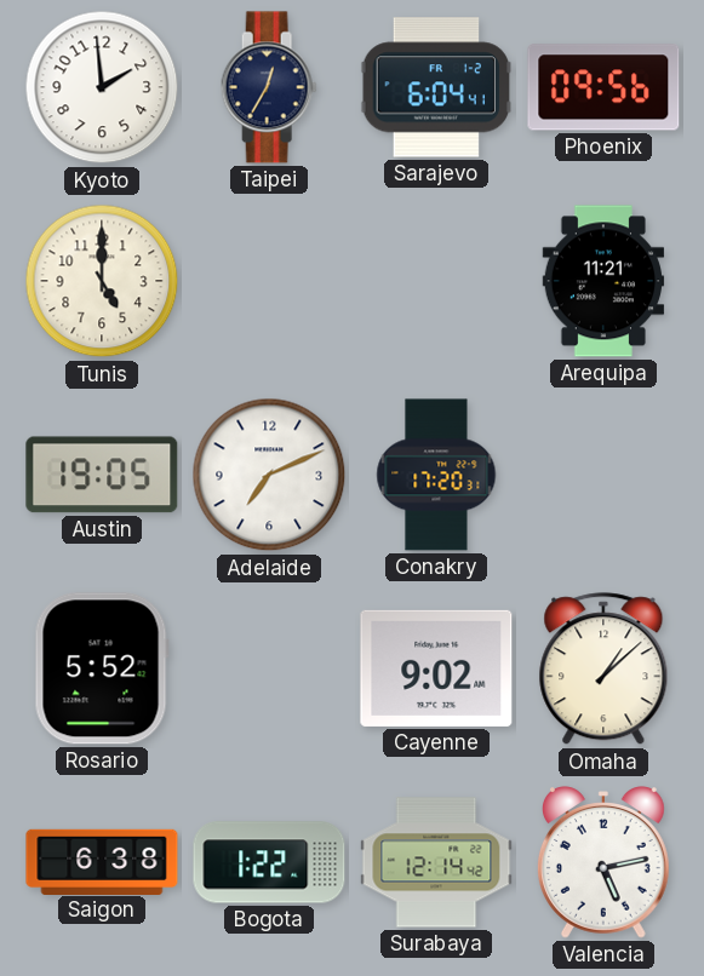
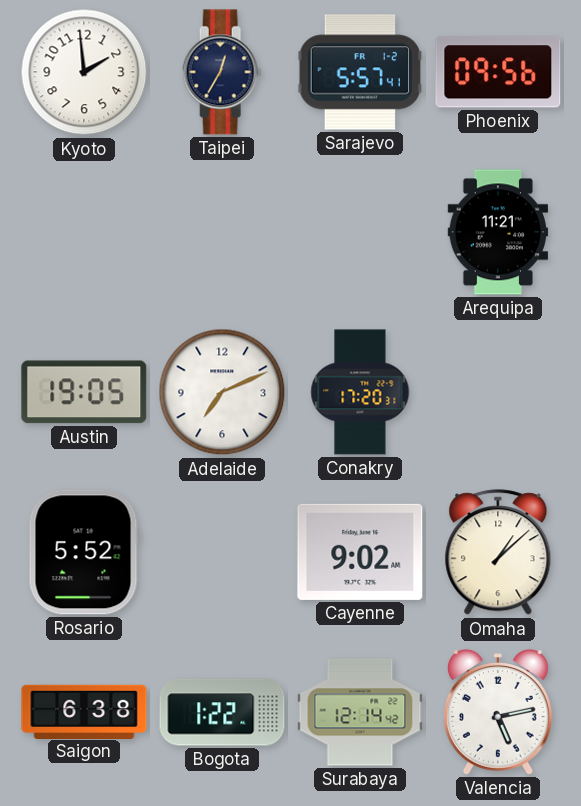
Sarajevo: 6:04 -> 5:57
Tunis: 5:00 -> none
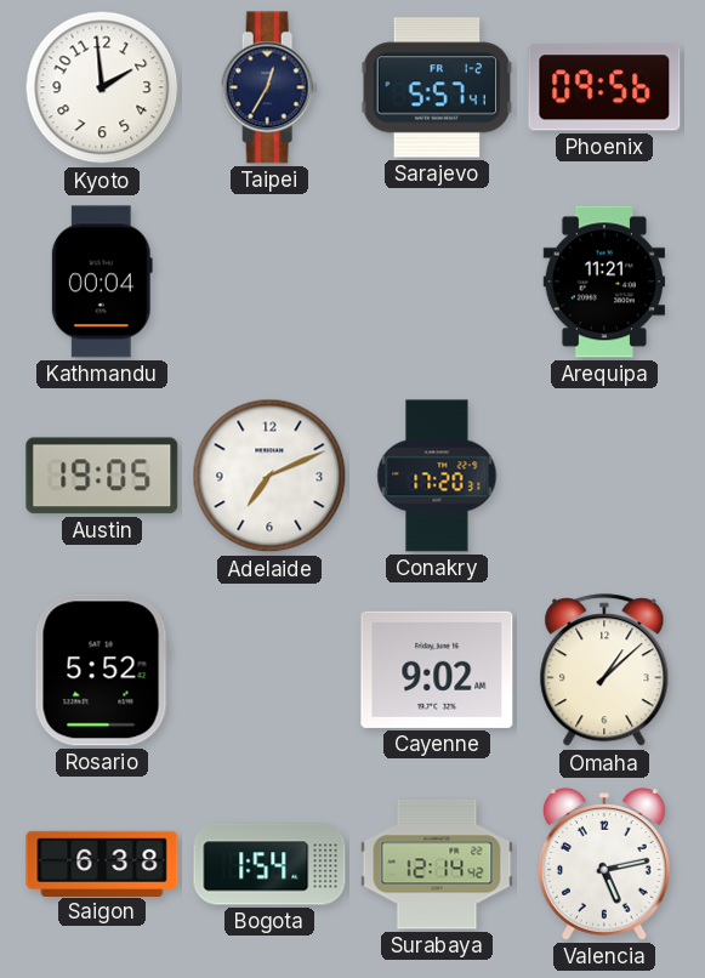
Kathmandu: none -> 00:04
Bogota: 1:22 -> 1:54
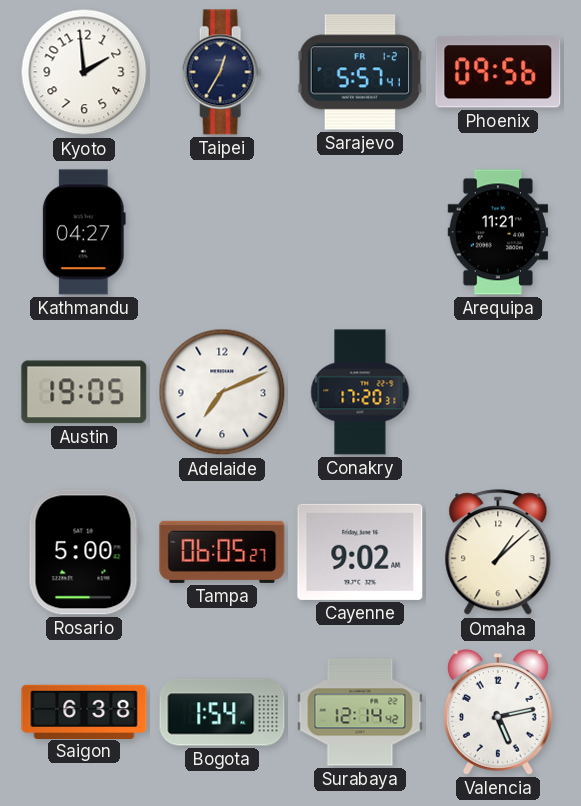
Kathmandu: 00:04 -> 04:27
Rosario: 5:52 -> 5:00
Tampa: none -> 06:05
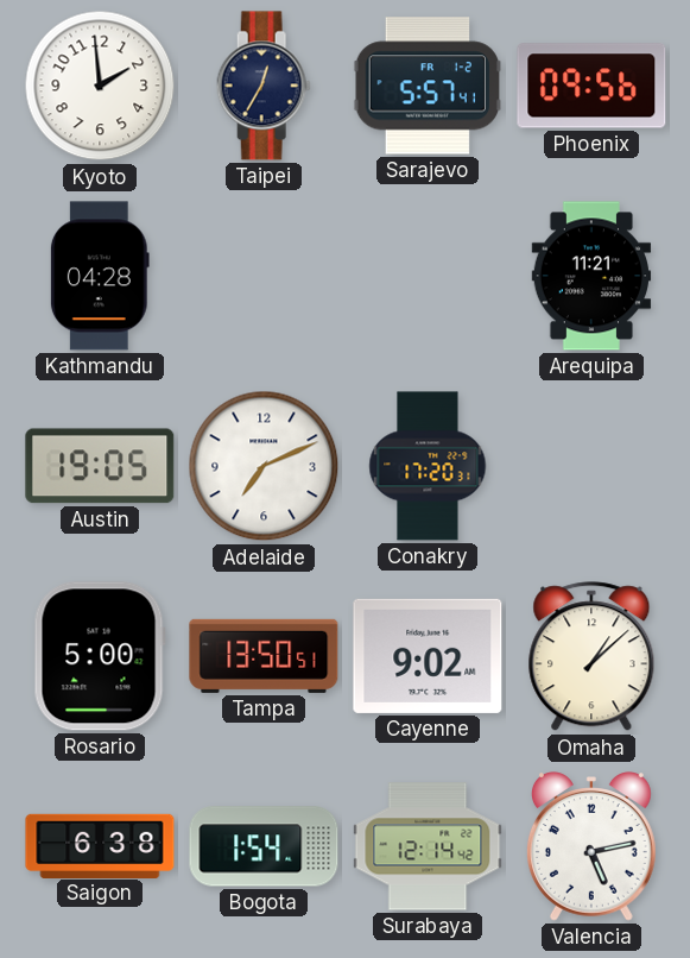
Kathmandu: 04:27 -> 04:28
Tampa: 06:05 -> 13:50
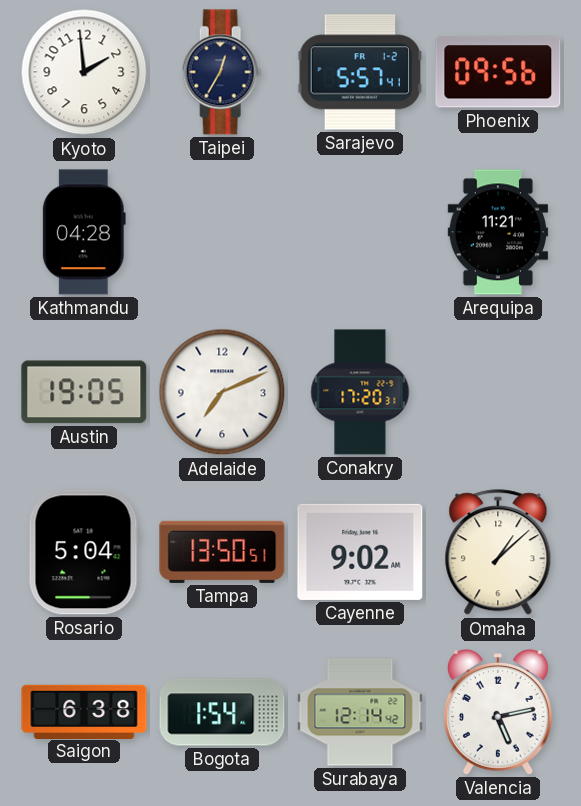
Rosario: 5:00 -> 5:04
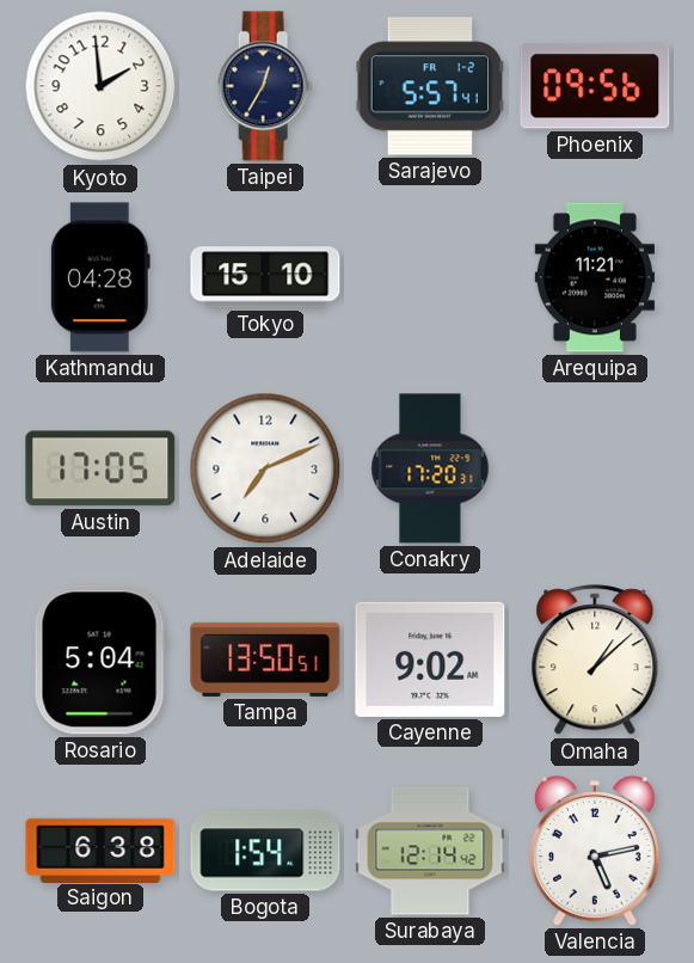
Tokyo: none -> 15:10
Austin: 19:05 -> 17:05
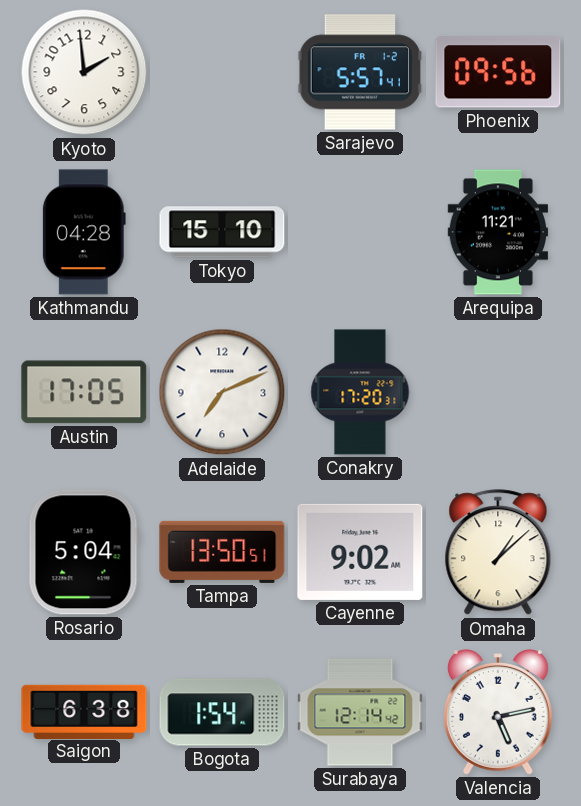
Taipei: 12:35 -> none
